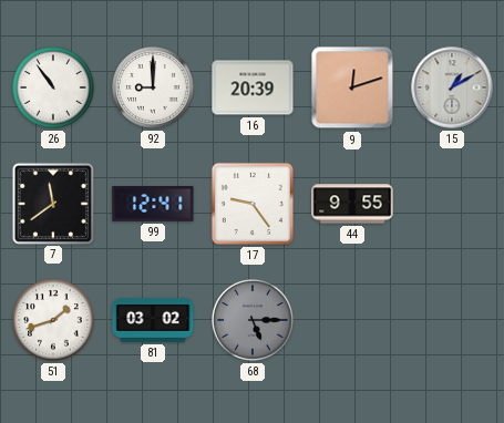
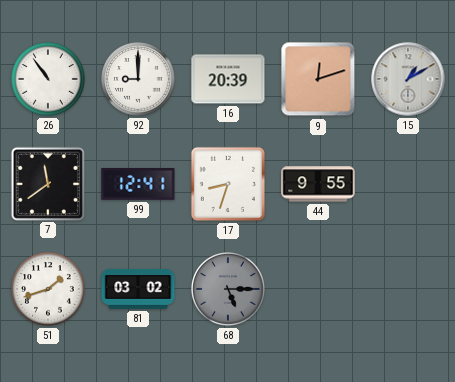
17: 9:24 -> 8:33
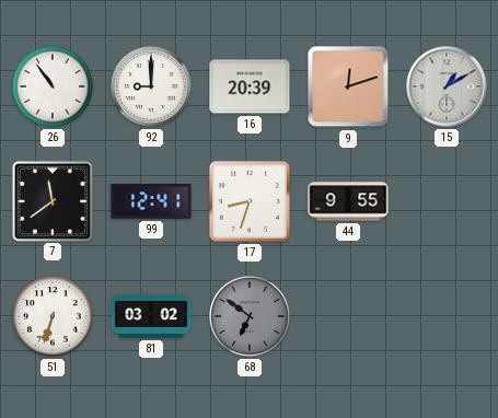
51: 1:42 -> 6:33
68: 5:15 -> 6:51
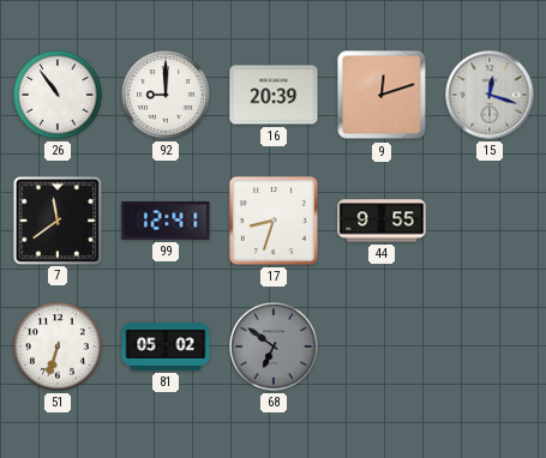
15: 1:10 -> 12:18
81: 03:02 -> 05:02
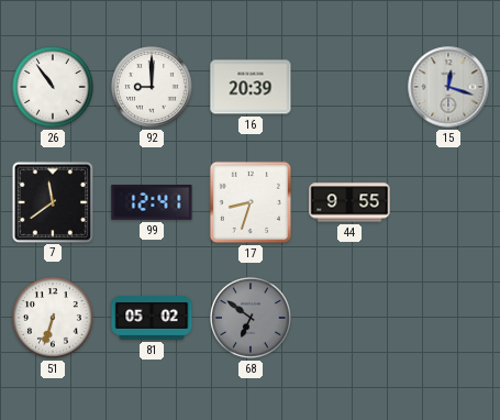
9: 12:12 -> none
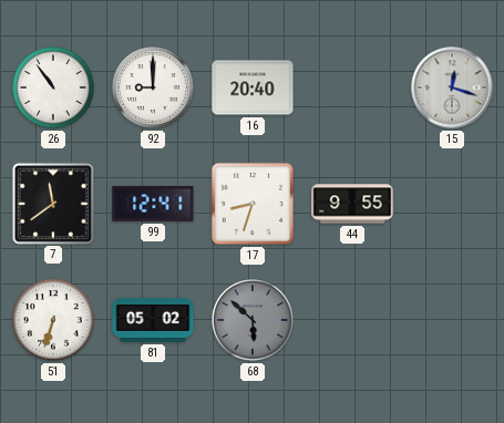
16: 20:39 -> 20:40
68: 6:51 -> 5:52
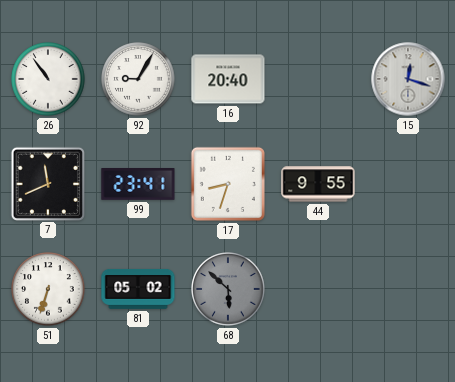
92: 9:00 -> 9:05
7: 11:39 -> 11:41
99: 12:41 -> 23:41
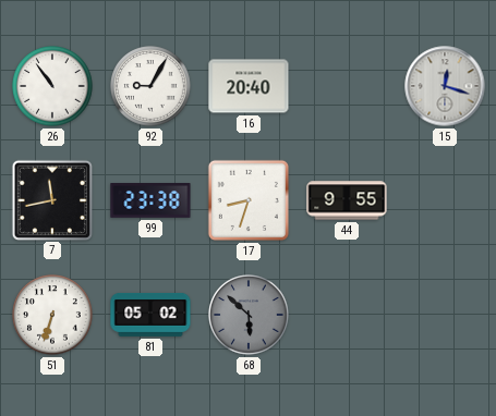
7: 11:41 -> 11:43
99: 23:41 -> 23:38
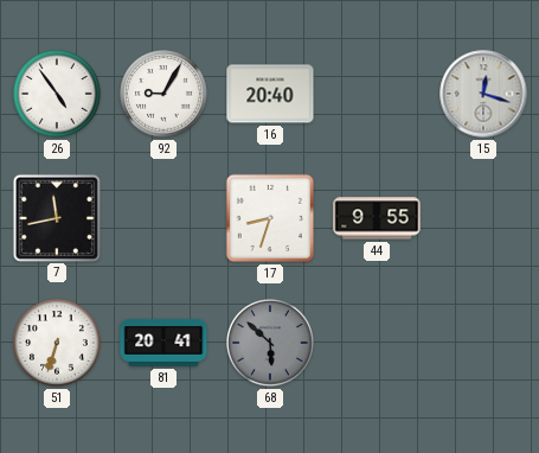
26: 10:54 -> 4:54
99: 23:38 -> none
81: 05:02 -> 20:41
